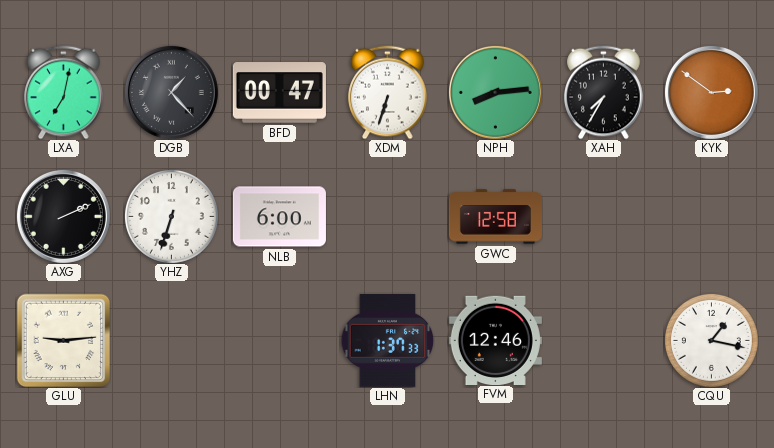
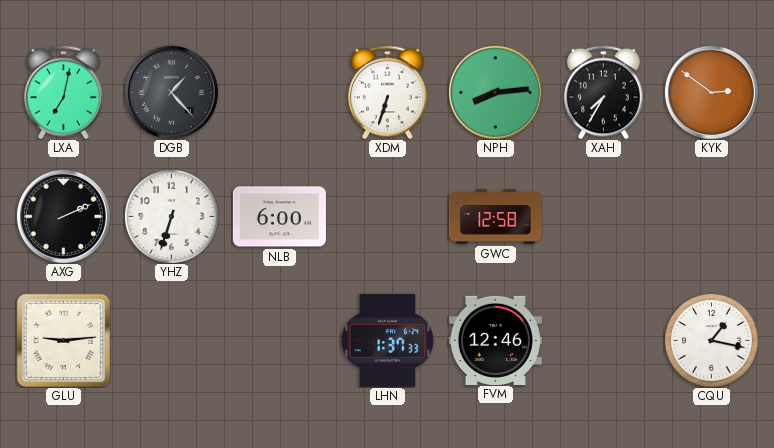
BFD: 00:47 -> none
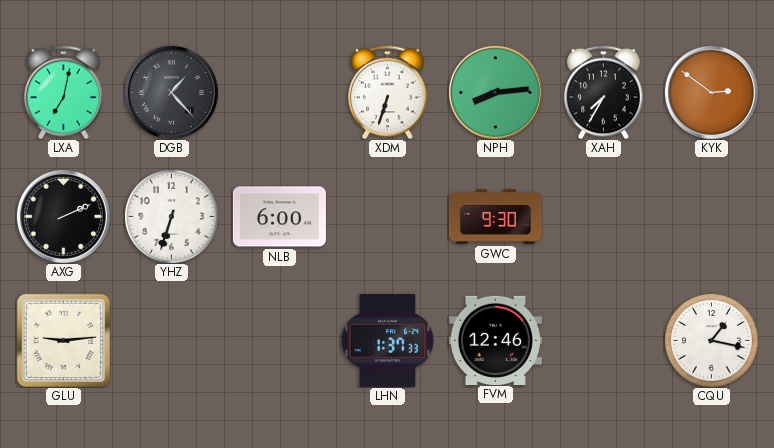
GWC: 12:58 -> 9:30
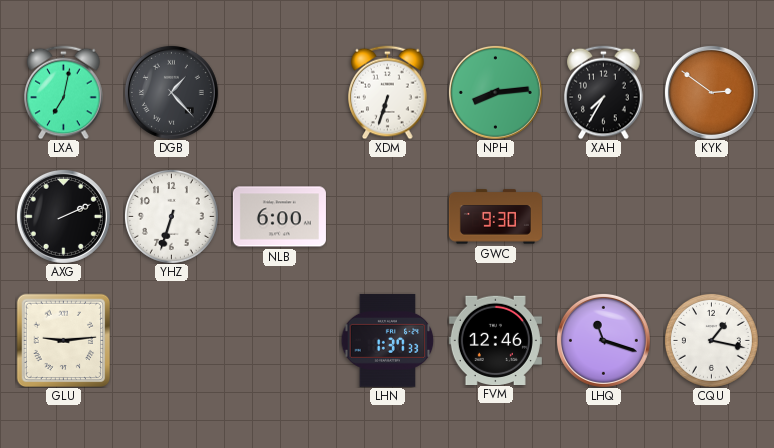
LHQ: none -> 11:18
